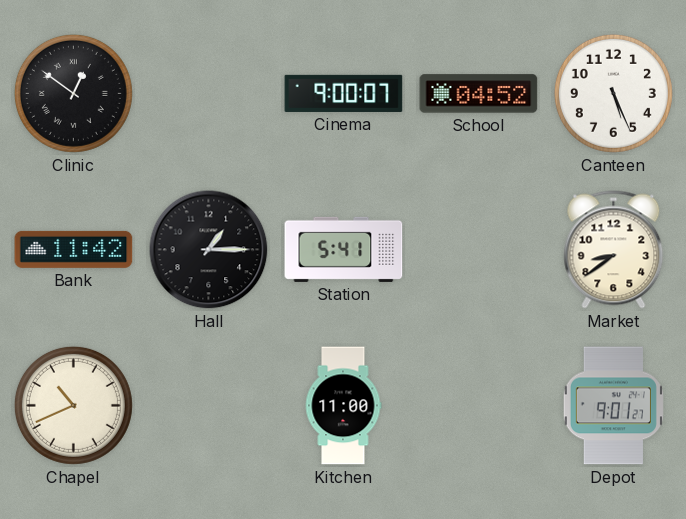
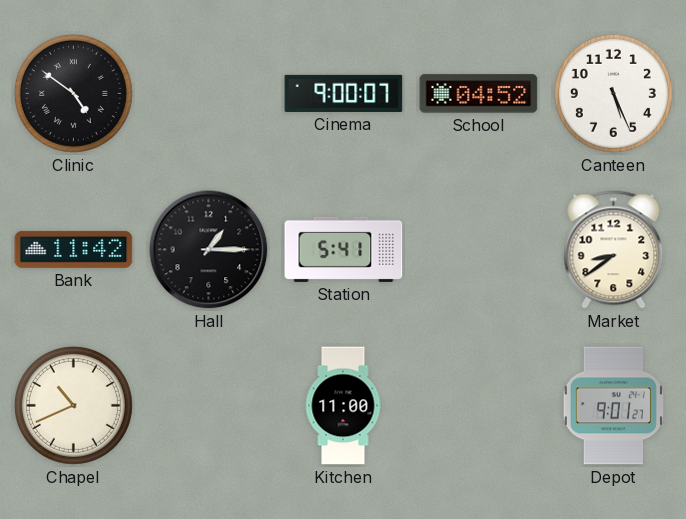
Clinic: 12:51 -> 4:51
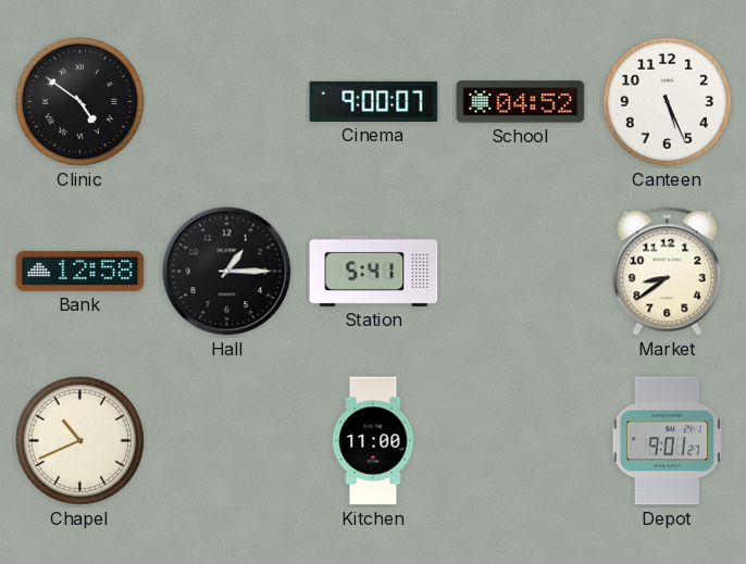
Bank: 11:42 -> 12:58
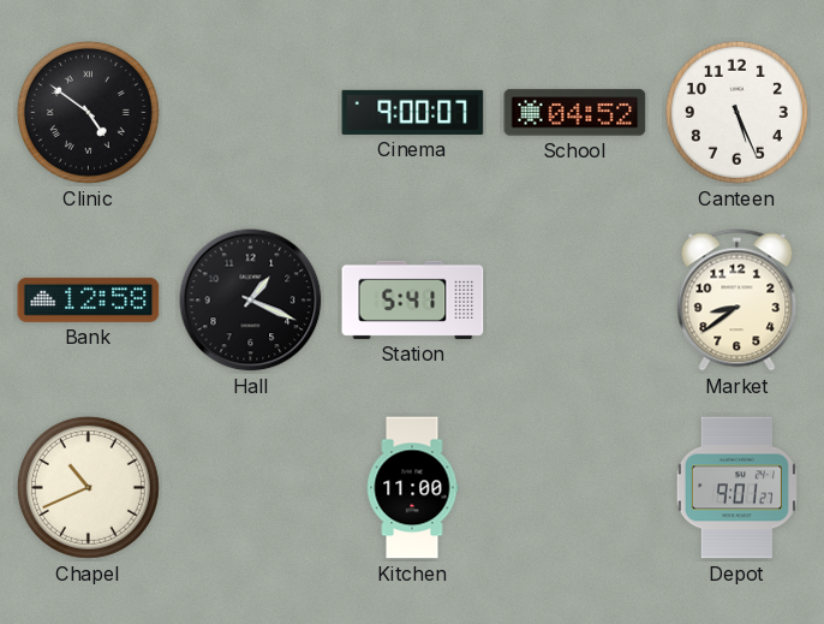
Hall: 1:15 -> 1:19
